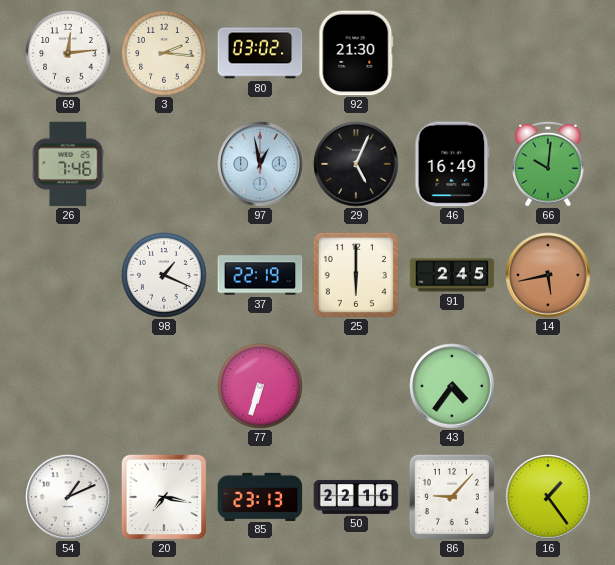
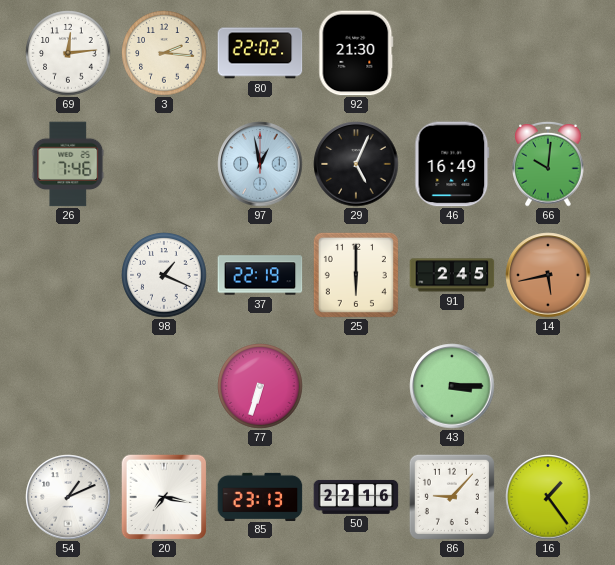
80: 03:02 -> 22:02
43: 4:36 -> 3:15
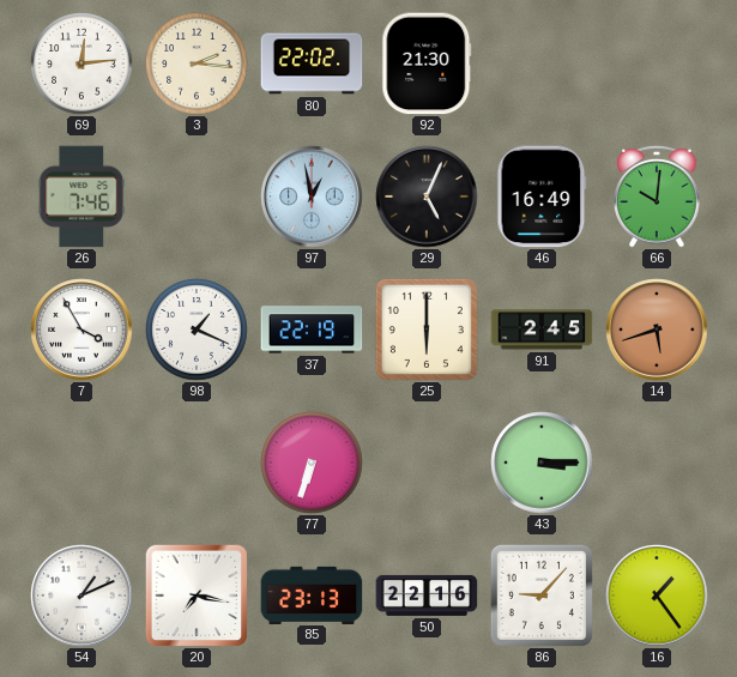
7: none -> 3:55
14: 5:43 -> 5:42
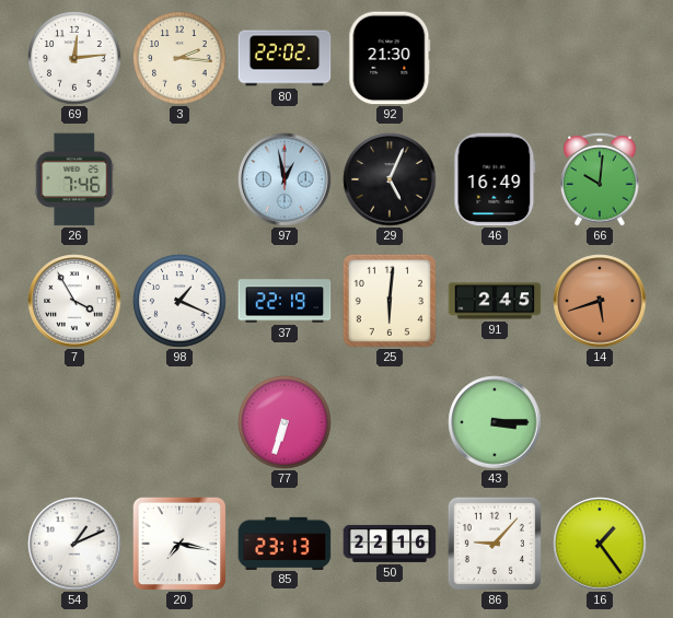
25: 6:00 -> 6:01
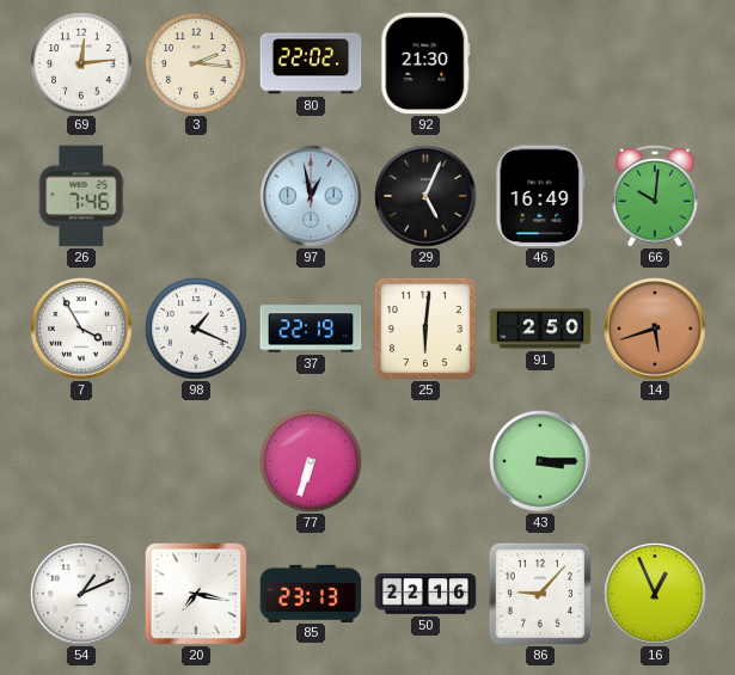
91: 2:45 -> 2:50
16: 1:24 -> 12:56
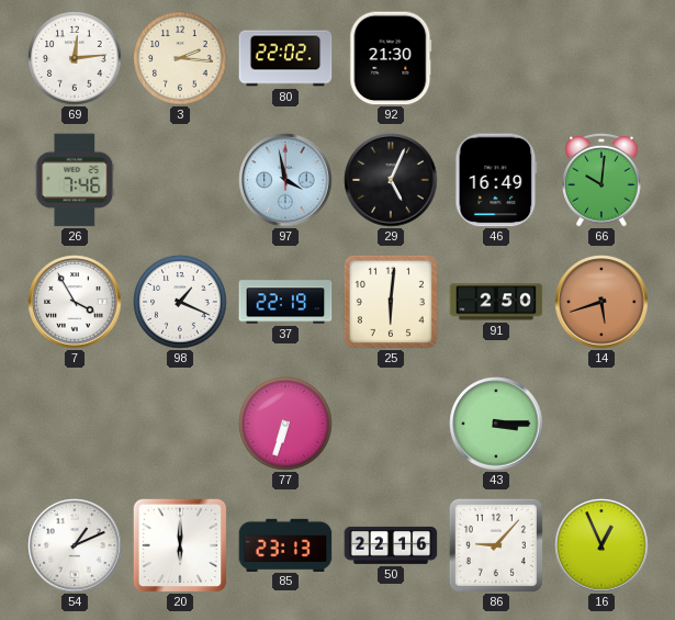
97: 12:58 -> 3:58
20: 7:17 -> 6:00
